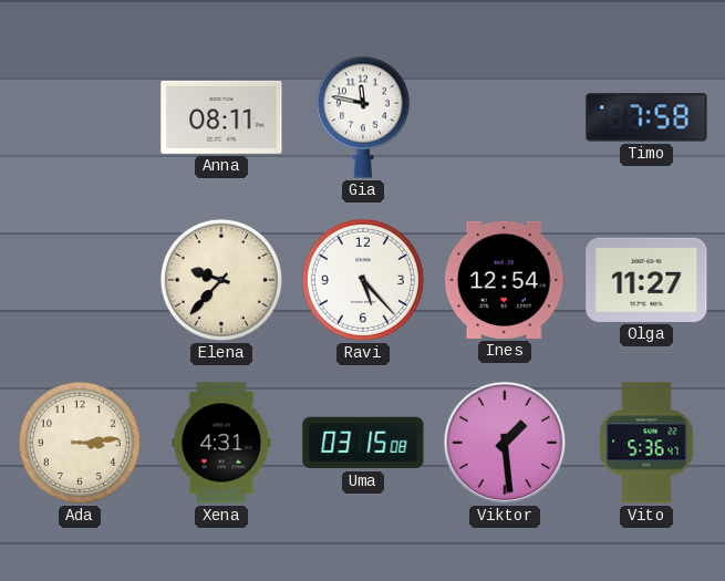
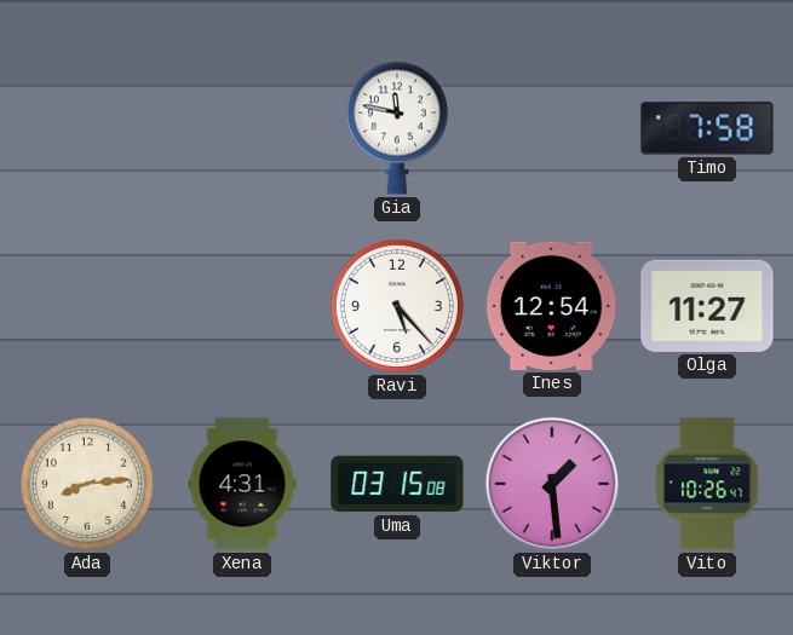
Anna: 08:11 -> none
Elena: 9:37 -> none
Ada: 3:14 -> 8:14
Vito: 5:36 -> 10:26
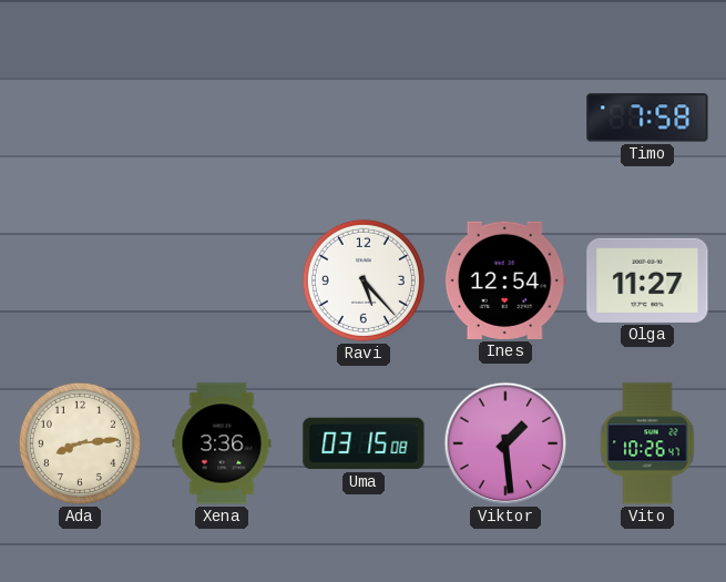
Gia: 11:47 -> none
Xena: 4:31 -> 3:36
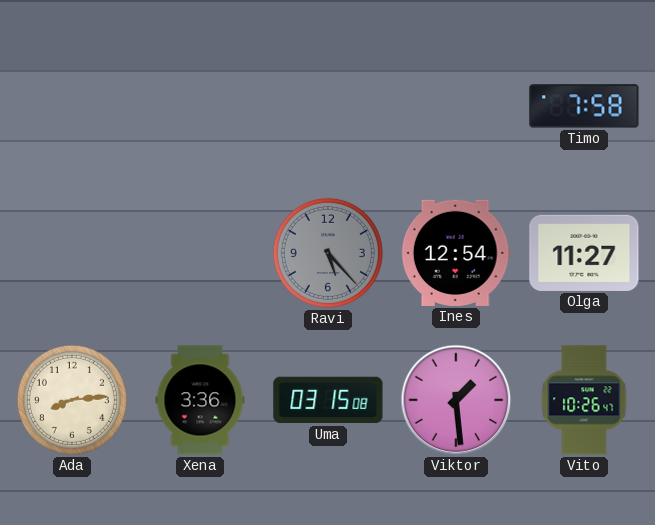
Ravi dial: white -> grey
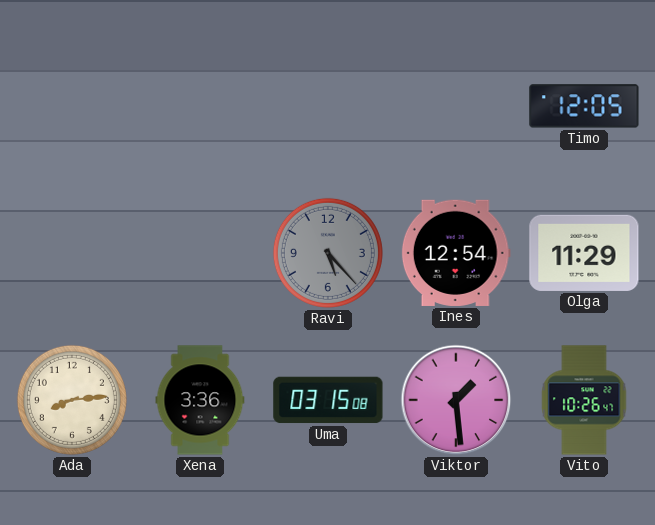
Timo: 7:58 -> 12:05
Olga: 11:27 -> 11:29
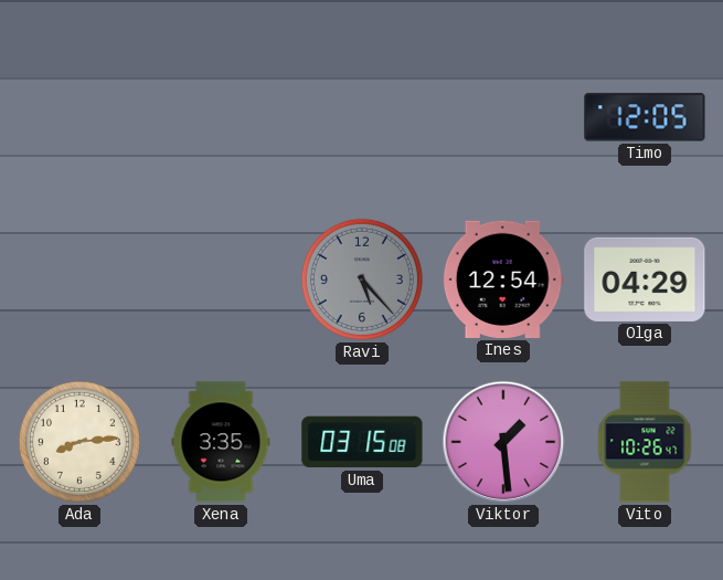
Olga: 11:29 -> 04:29
Xena: 3:36 -> 3:35
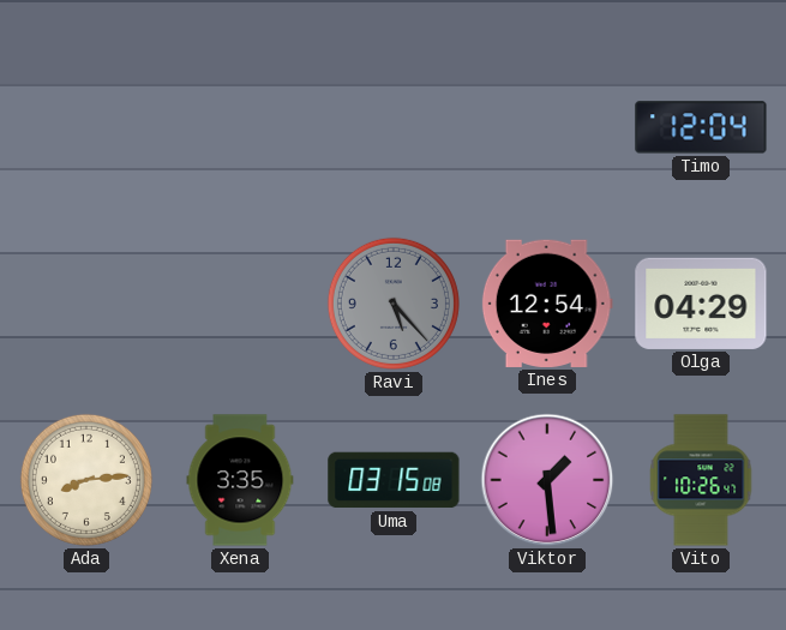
Timo: 12:05 -> 12:04
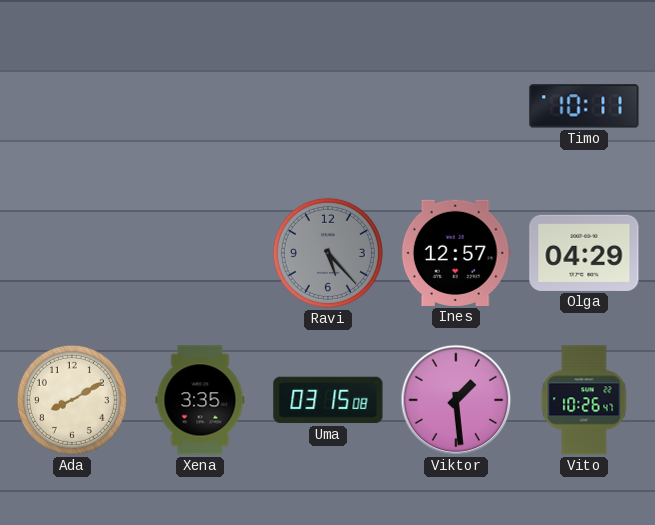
Timo: 12:04 -> 10:11
Ines: 12:54 -> 12:57
Ada: 8:14 -> 8:10
